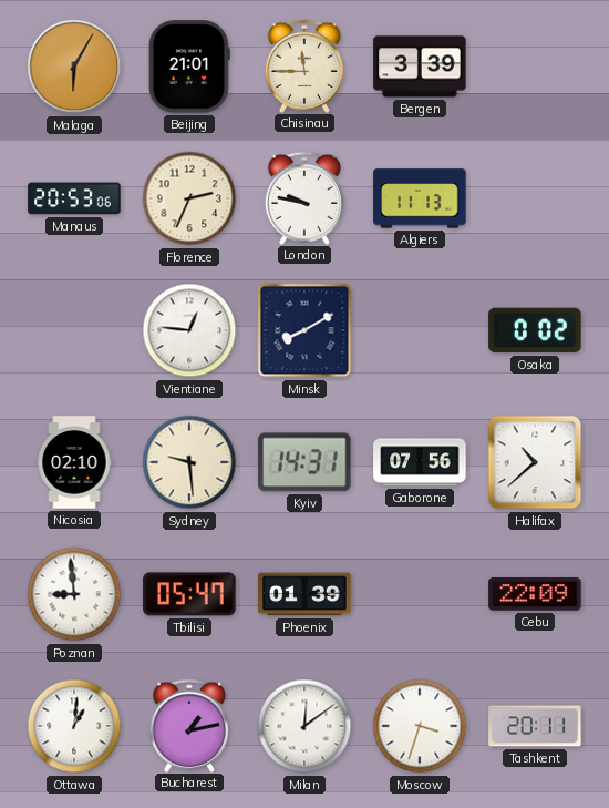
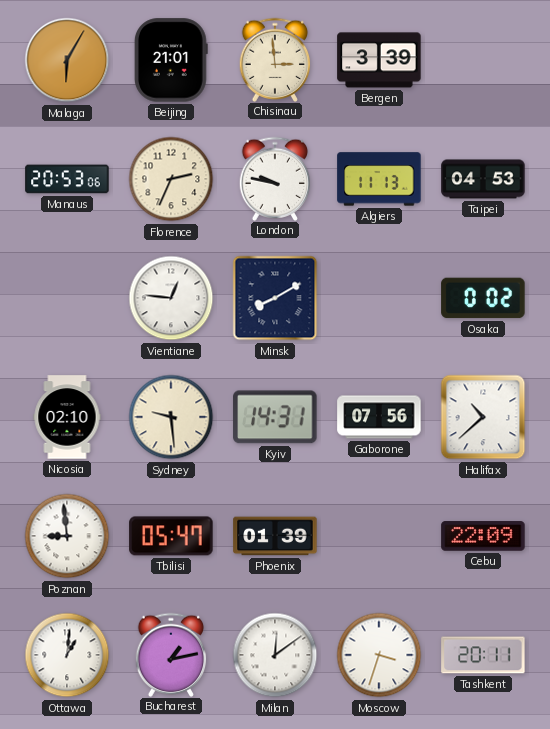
Chisinau: 11:45 -> 2:59
Taipei: none -> 04:53
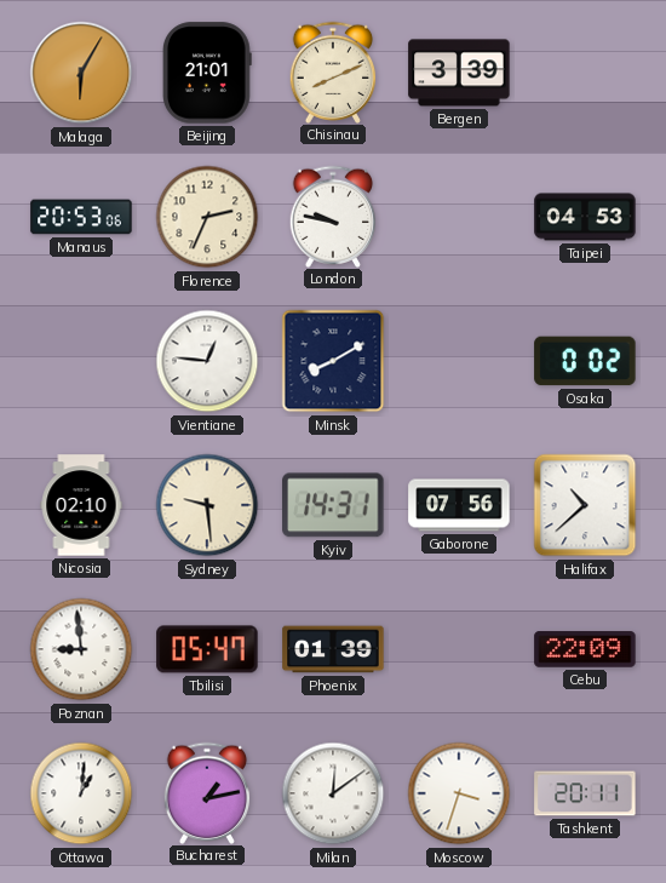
Chisinau: 2:59 -> 8:11
Algiers: 11:13 -> none
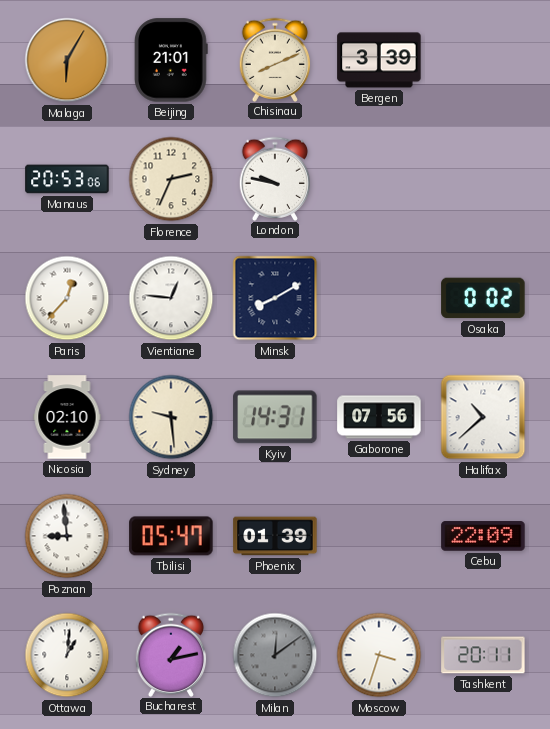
Taipei: 04:53 -> none
Paris: none -> 12:37
Milan dial: white -> grey
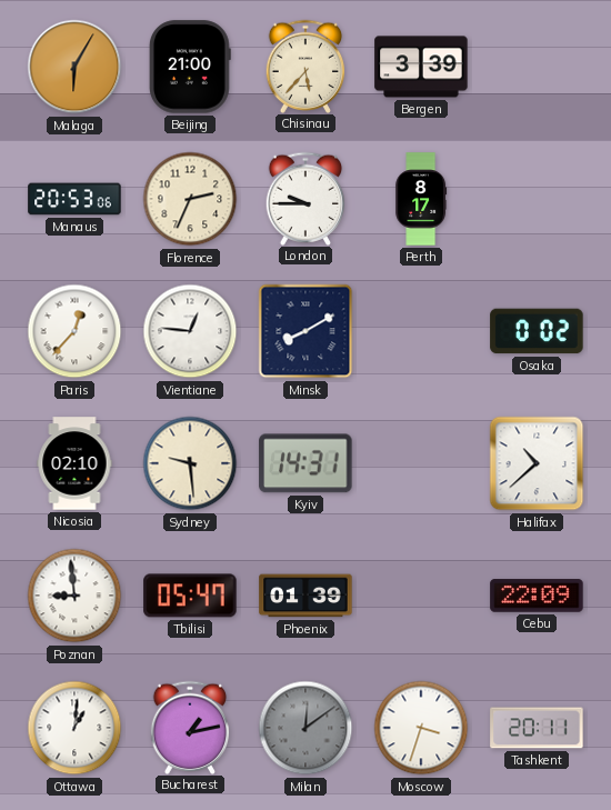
Beijing: 21:01 -> 21:00
Chisinau: 8:11 -> 5:37
London: 9:47 -> 9:45
Perth: none -> 8:17
Gaborone: 07:56 -> none
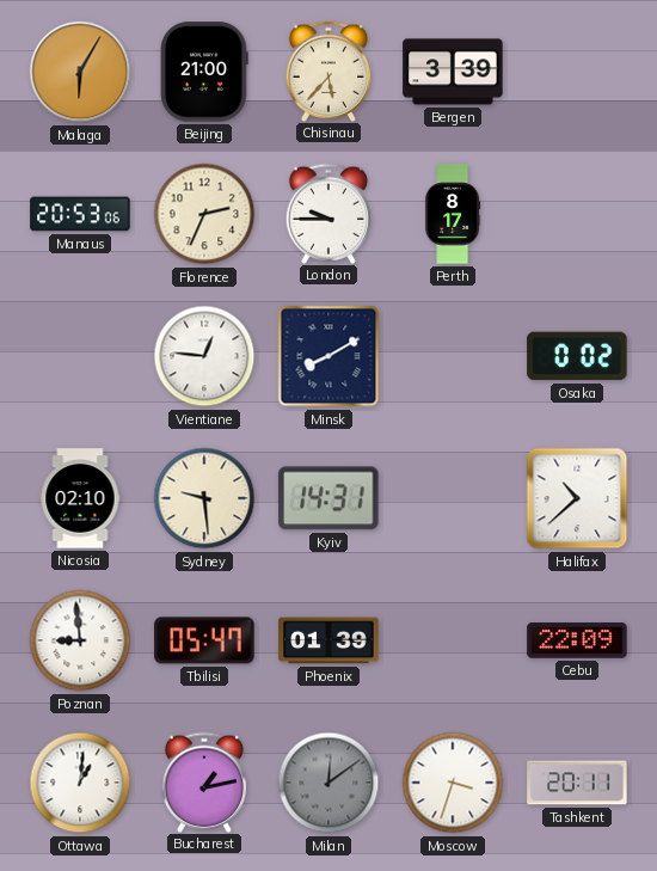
Paris: 12:37 -> none
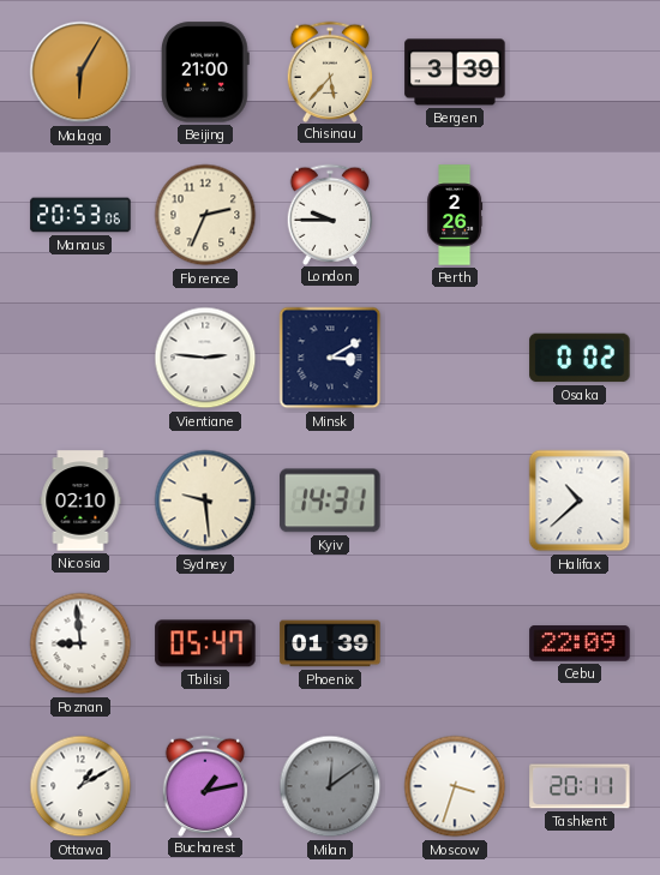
Perth: 8:17 -> 2:26
Vientiane: 12:46 -> 2:46
Minsk: 8:10 -> 3:10
Ottawa: 1:01 -> 1:10
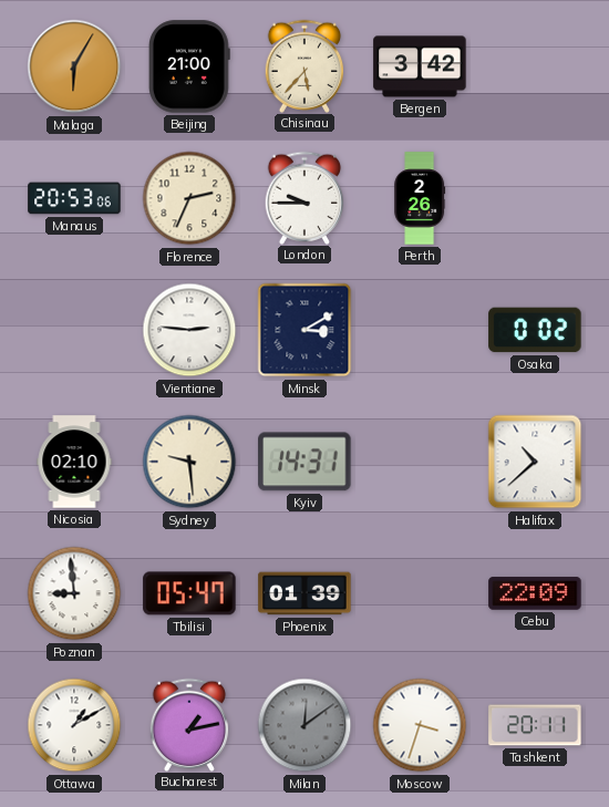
Bergen: 3:39 -> 3:42
